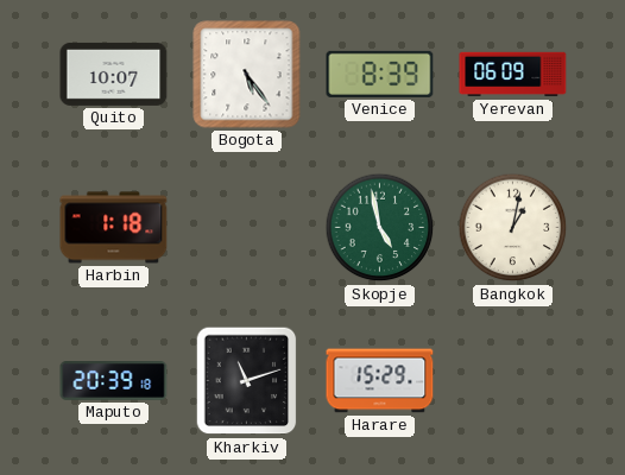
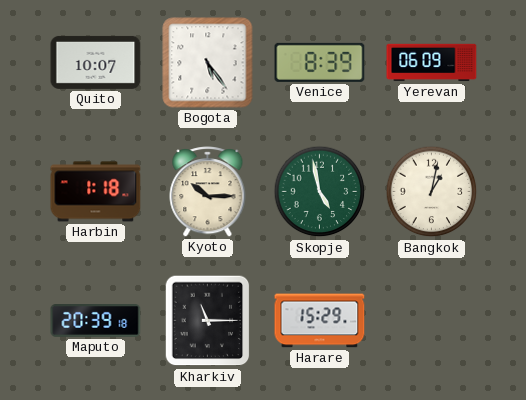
Kyoto: none -> 10:15
Kharkiv: 11:12 -> 11:15
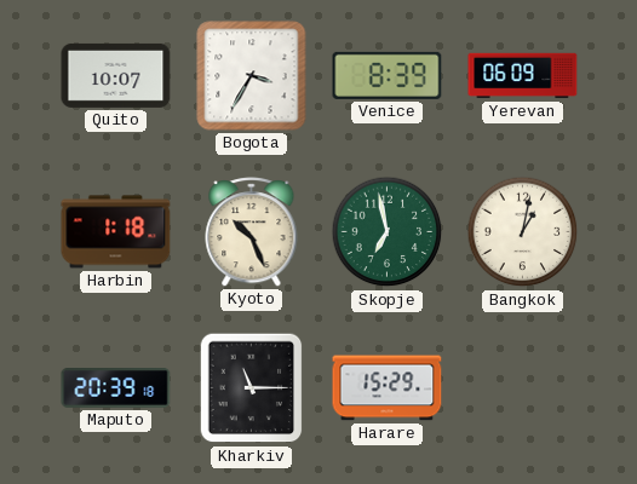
Bogota: 5:24 -> 3:35
Kyoto: 10:15 -> 10:26
Skopje: 4:58 -> 6:58
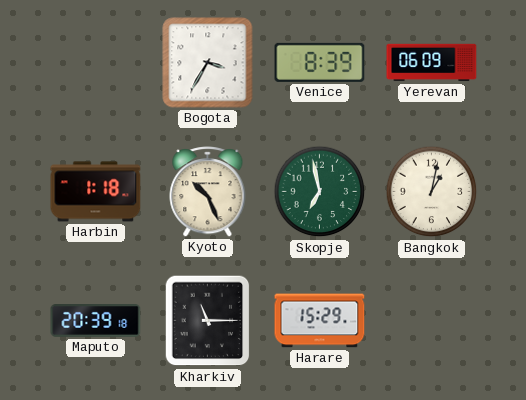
Quito: 10:07 -> none
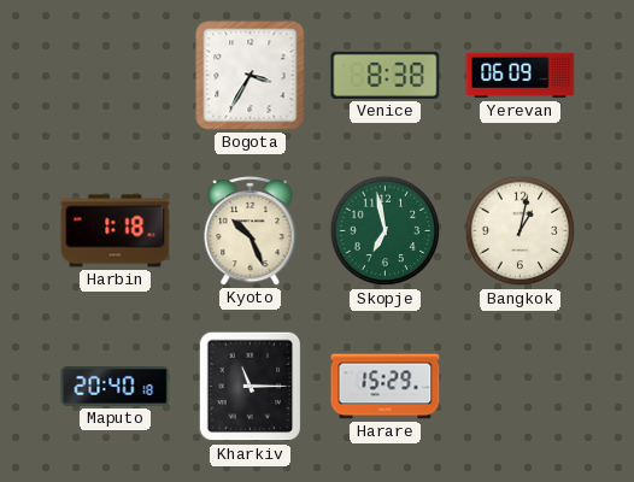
Venice: 8:39 -> 8:38
Maputo: 20:39 -> 20:40
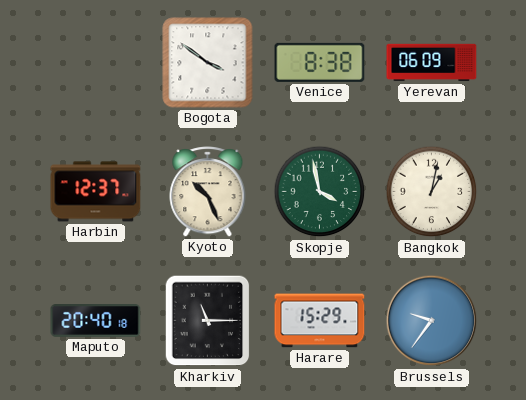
Bogota: 3:35 -> 3:51
Harbin: 1:18 -> 12:37
Skopje: 6:58 -> 3:58
Brussels: none -> 9:36
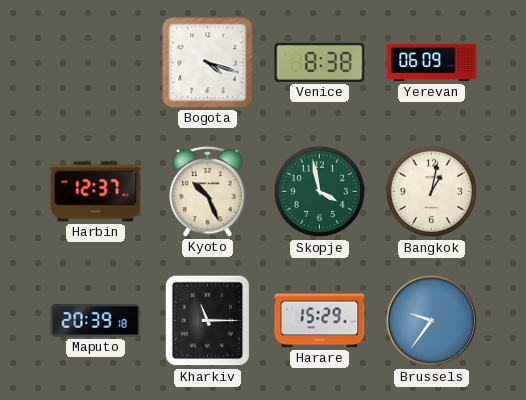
Bogota: 3:51 -> 4:18
Maputo: 20:40 -> 20:39
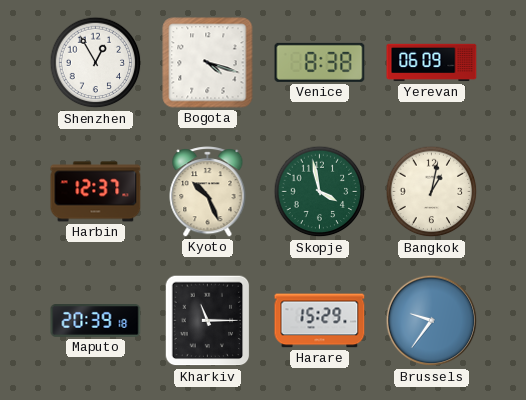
Shenzhen: none -> 12:55
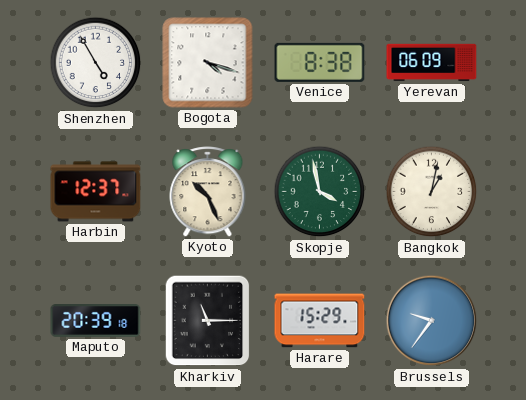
Shenzhen: 12:55 -> 4:55
